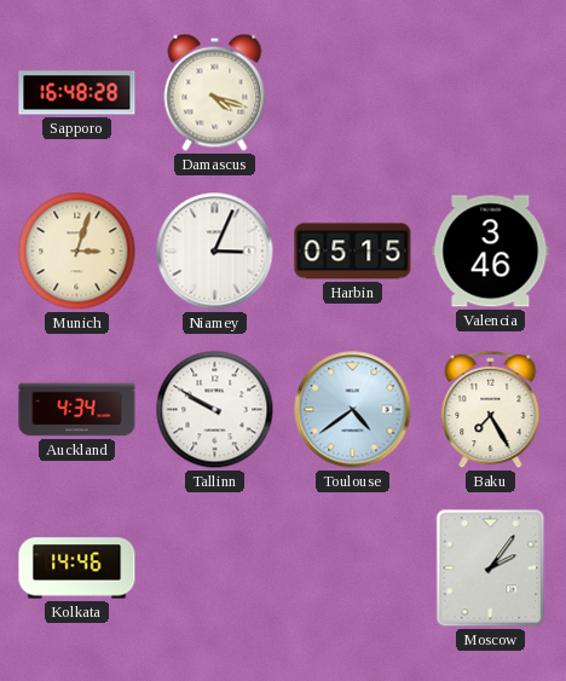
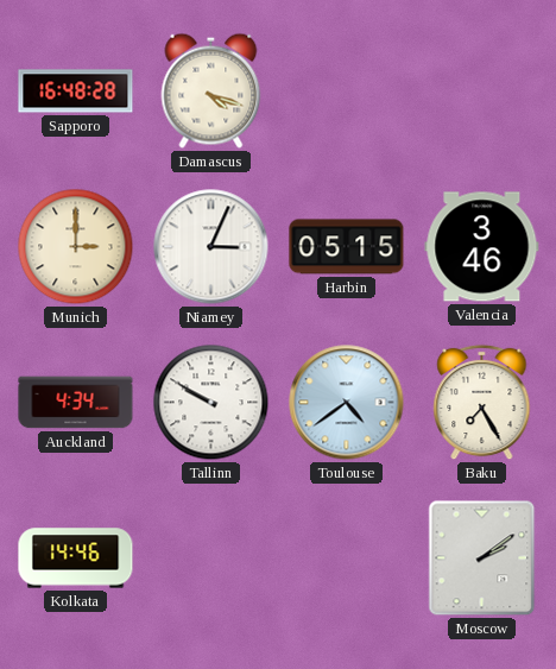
Munich: 3:03 -> 3:00
Moscow: 2:06 -> 2:09
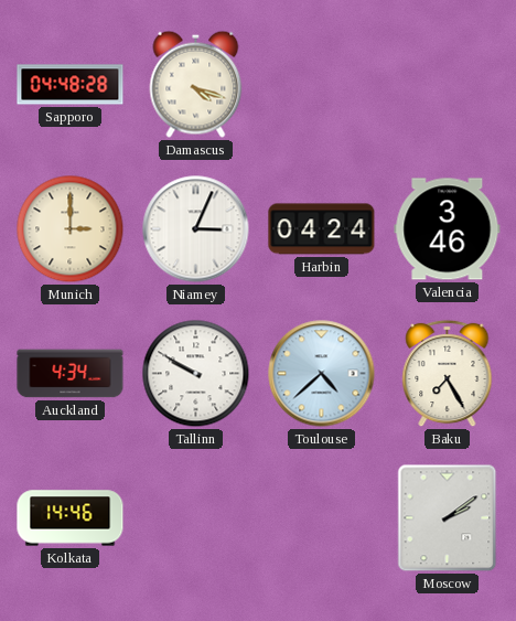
Sapporo: 16:48 -> 04:48
Harbin: 05:15 -> 04:24
Toulouse: 4:39 -> 4:38
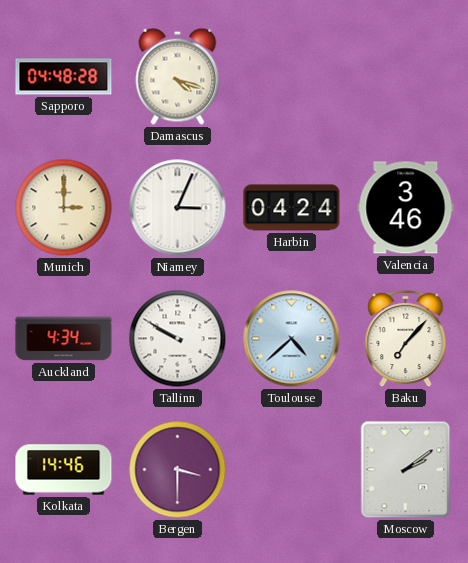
Baku: 7:25 -> 7:07
Bergen: none -> 3:30
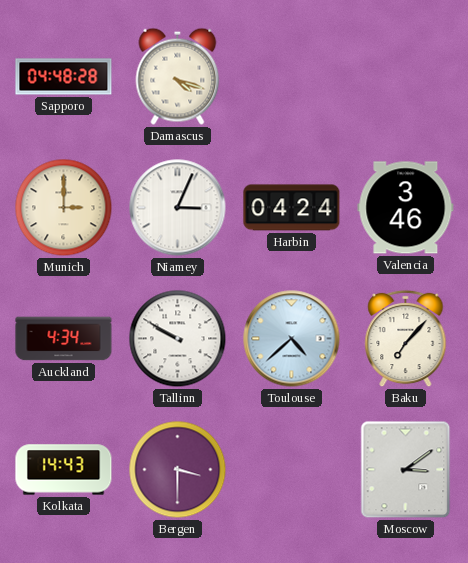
Kolkata: 14:46 -> 14:43
Moscow: 2:09 -> 3:09
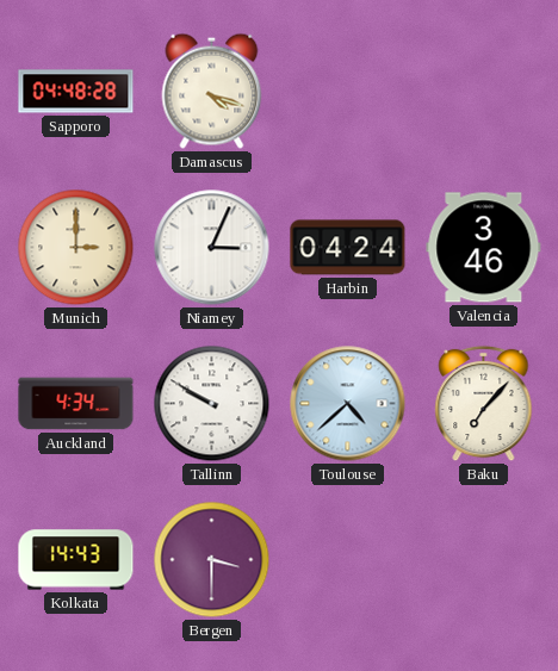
Moscow: 3:09 -> none
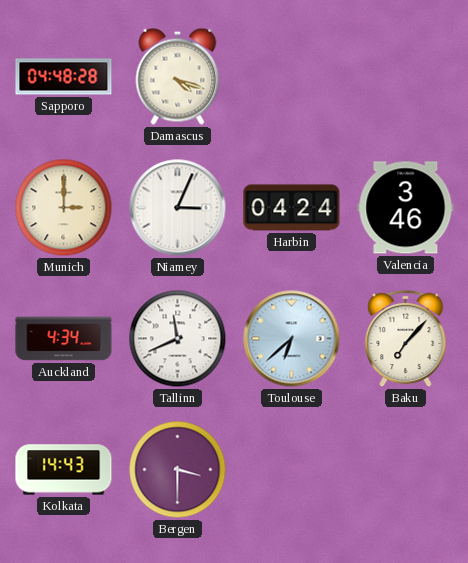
Tallinn: 9:50 -> 11:41
Toulouse: 4:38 -> 6:38
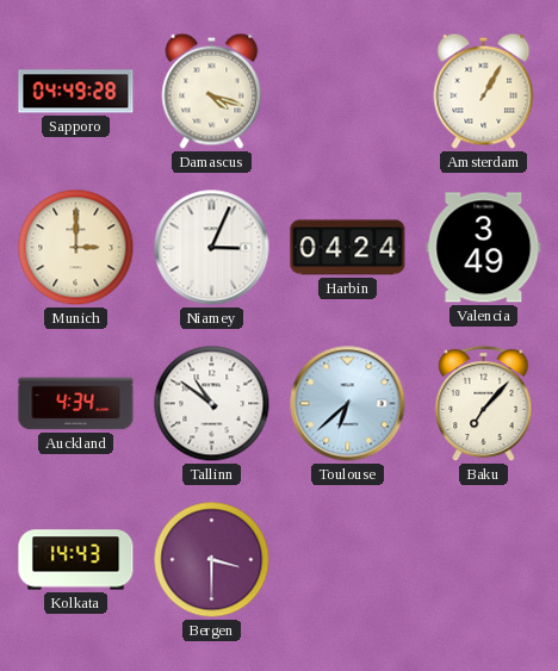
Sapporo: 04:48 -> 04:49
Amsterdam: none -> 1:05
Valencia: 3:46 -> 3:49
Tallinn: 11:41 -> 10:51
